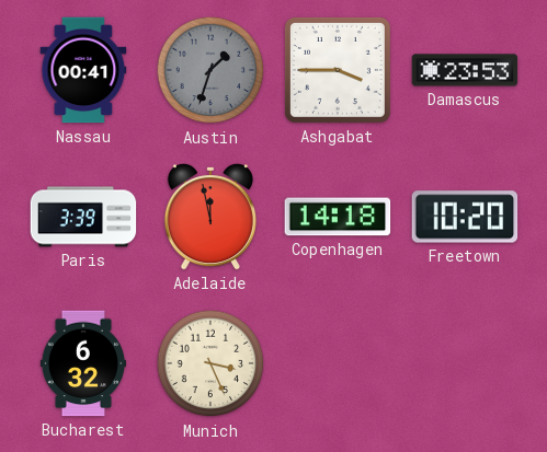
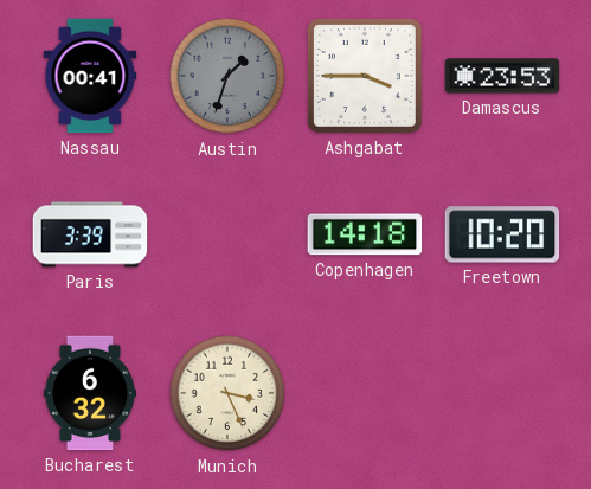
Adelaide: 11:58 -> none
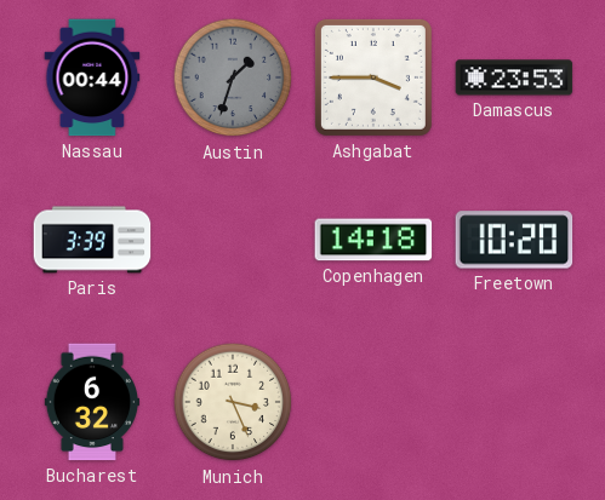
Nassau: 00:41 -> 00:44
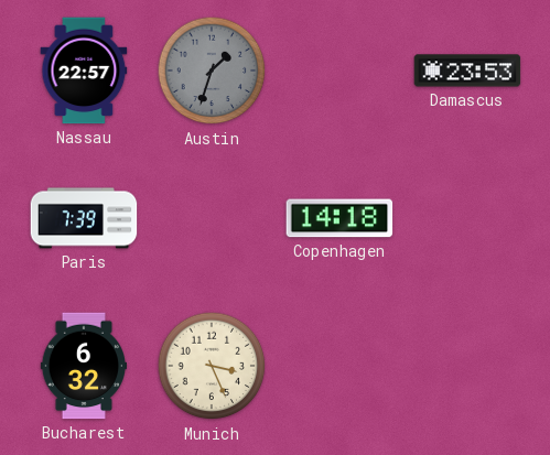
Nassau: 00:44 -> 22:57
Ashgabat: 3:45 -> none
Paris: 3:39 -> 7:39
Freetown: 10:20 -> none
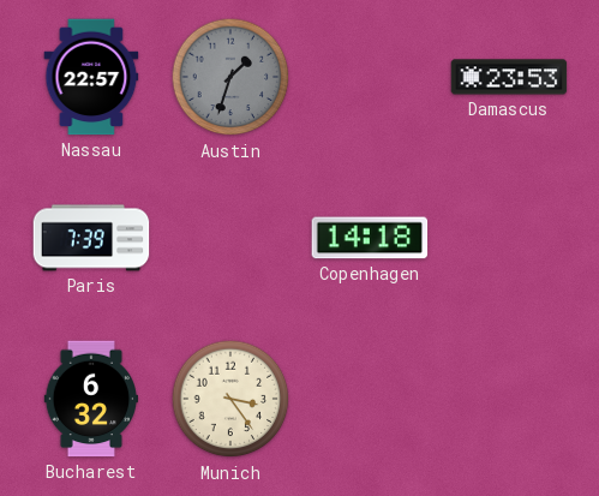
Munich: 3:26 -> 3:24
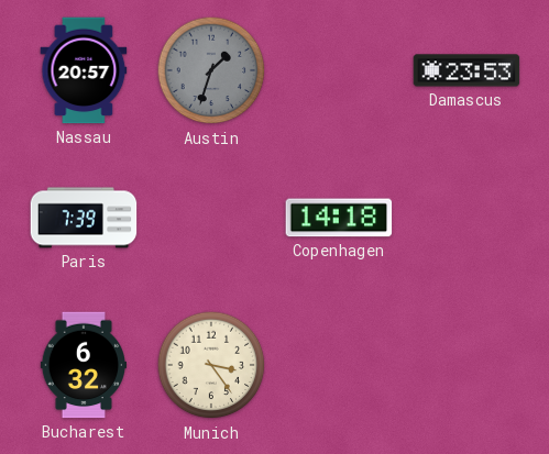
Nassau: 22:57 -> 20:57
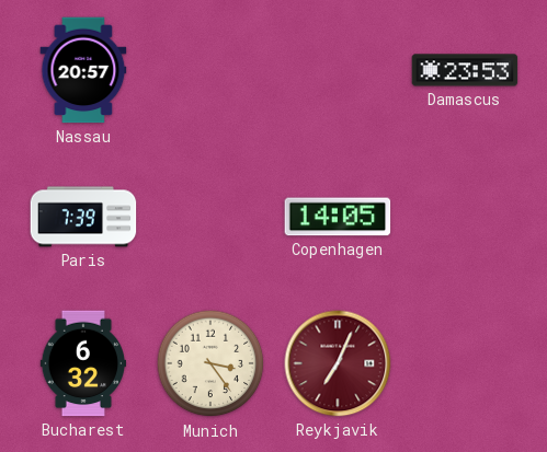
Austin: 1:33 -> none
Copenhagen: 14:18 -> 14:05
Reykjavik: none -> 7:04
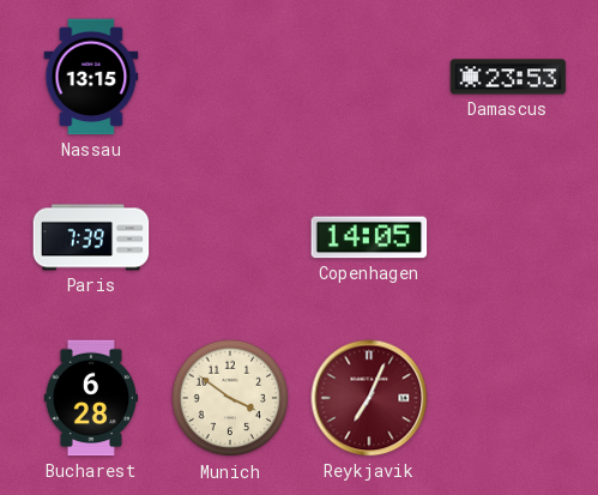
Nassau: 20:57 -> 13:15
Bucharest: 6:32 -> 6:28
Munich: 3:24 -> 3:51
